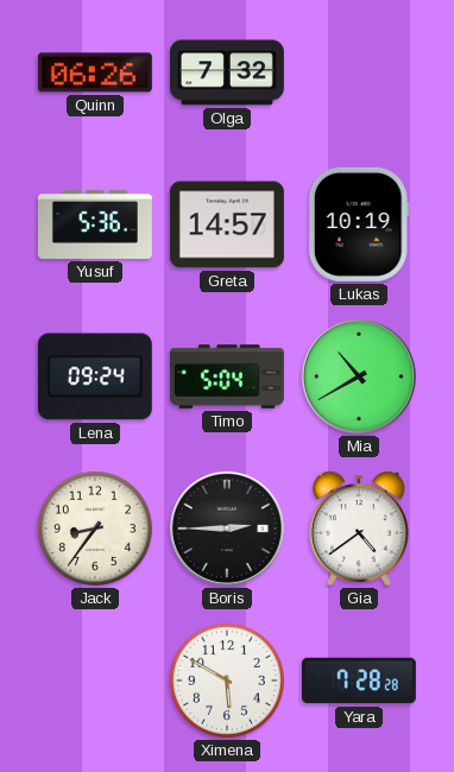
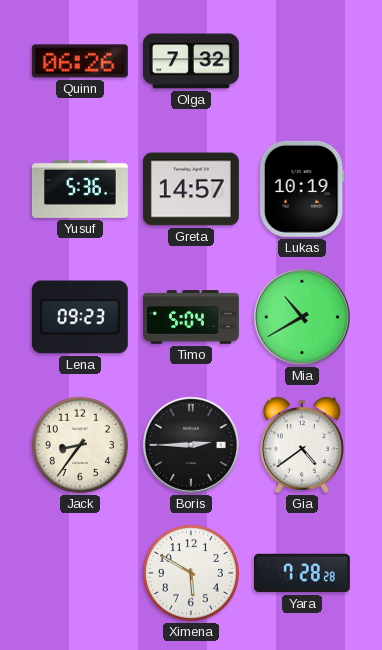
Lena: 09:24 -> 09:23
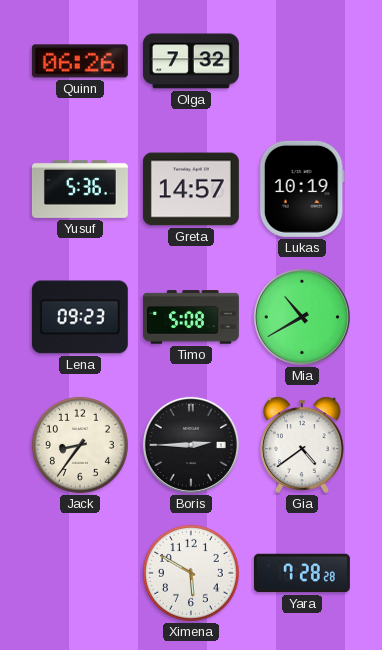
Timo: 5:04 -> 5:08
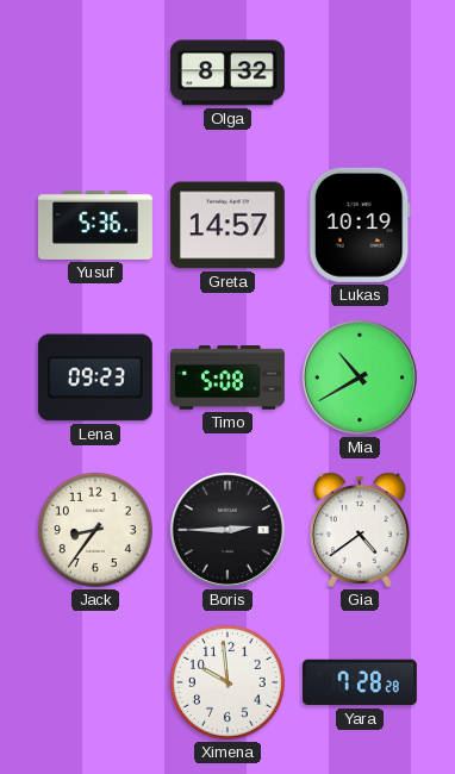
Quinn: 06:26 -> none
Olga: 7:32 -> 8:32
Ximena: 5:50 -> 9:59
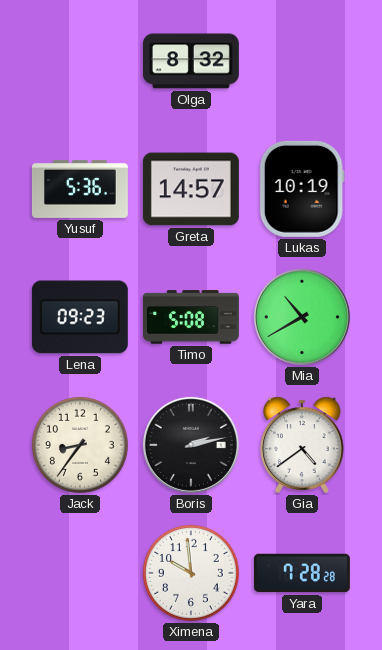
Boris: 2:45 -> 2:13
